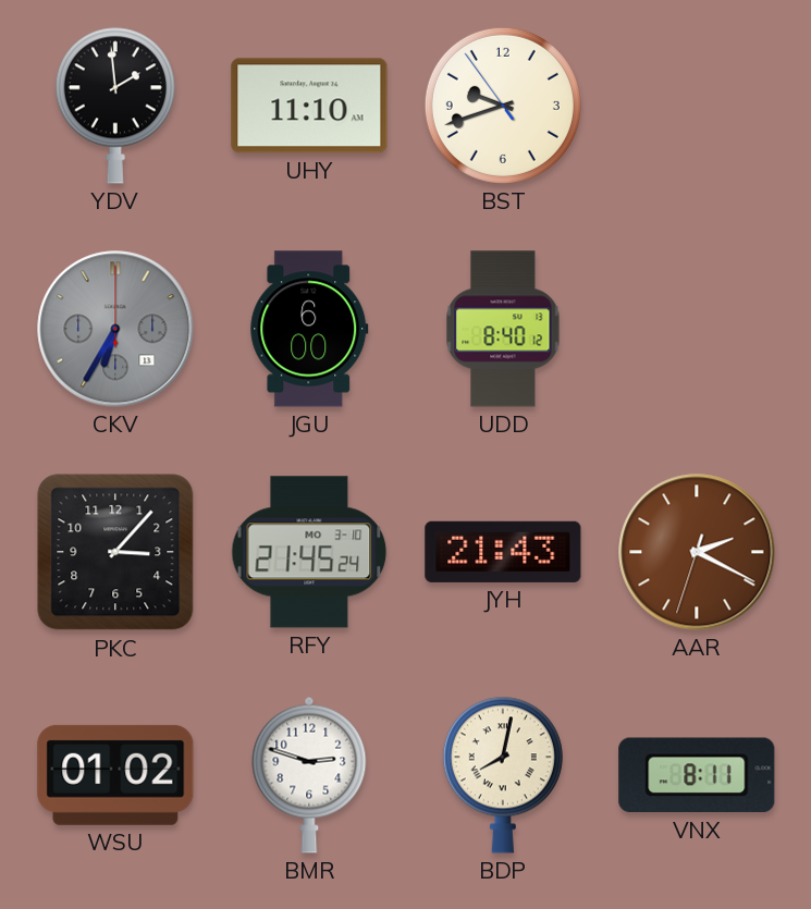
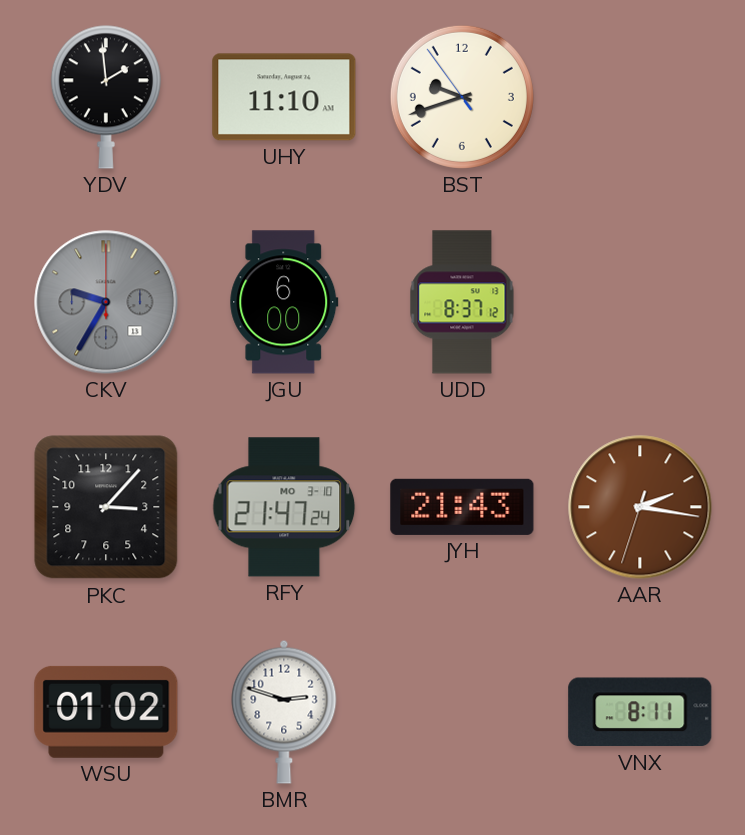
CKV: 6:35 -> 9:35
UDD: 8:40 -> 8:37
RFY: 21:45 -> 21:47
AAR: 2:19 -> 2:16
BDP: 8:02 -> none
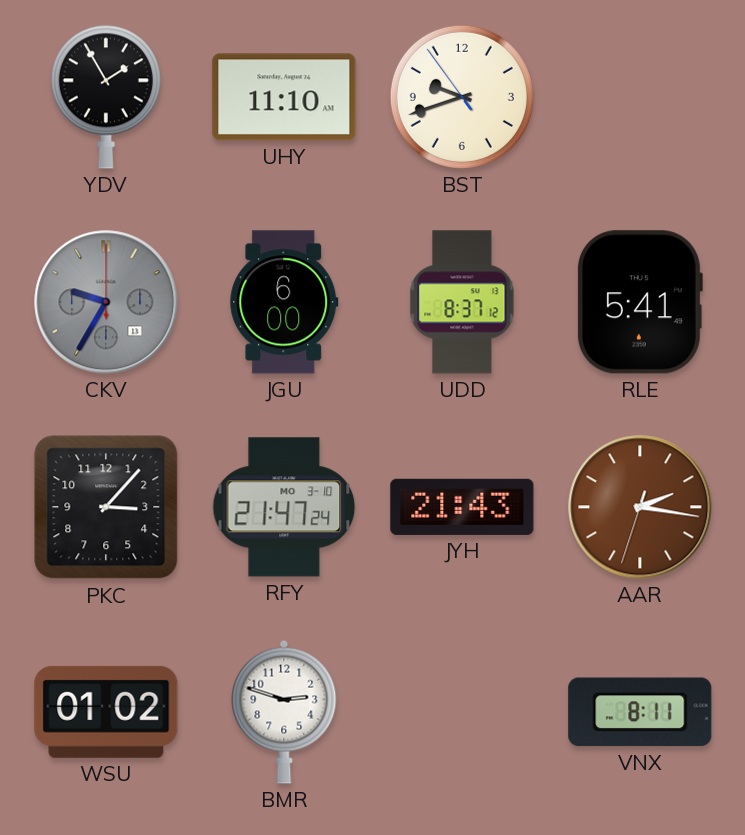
YDV: 1:59 -> 1:55
RLE: none -> 5:41
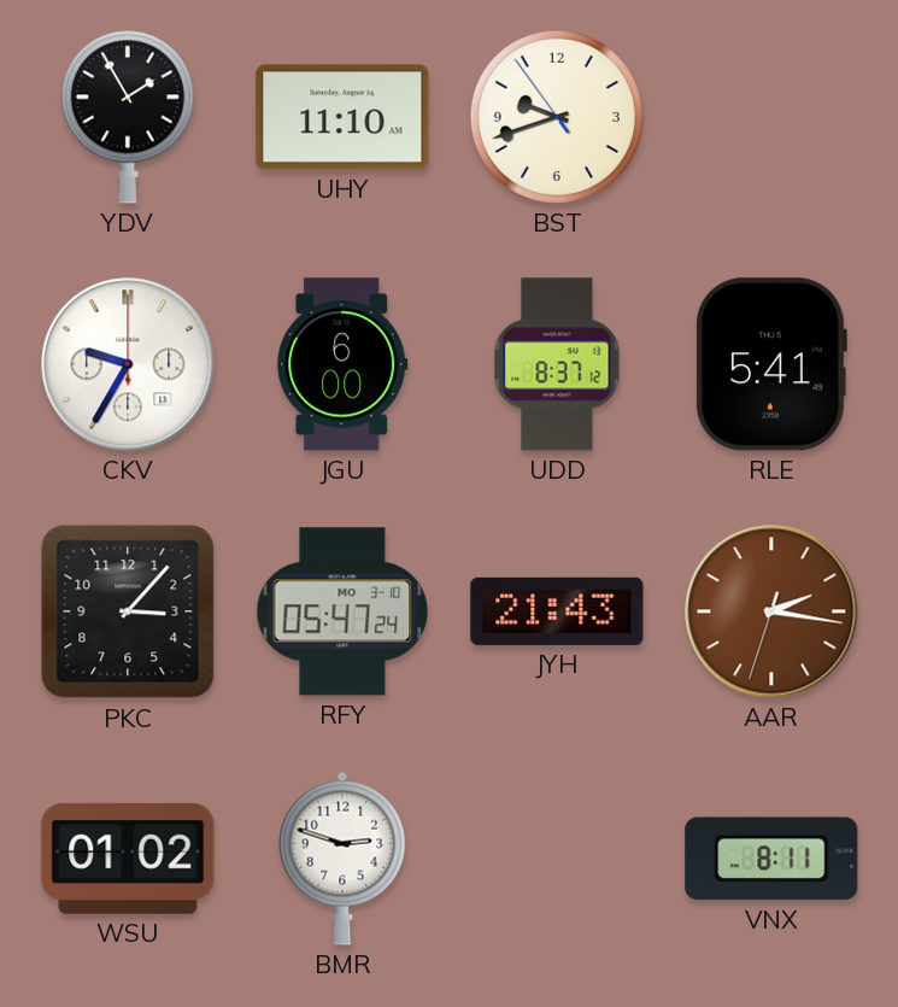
CKV dial: grey -> white
RFY: 21:47 -> 05:47
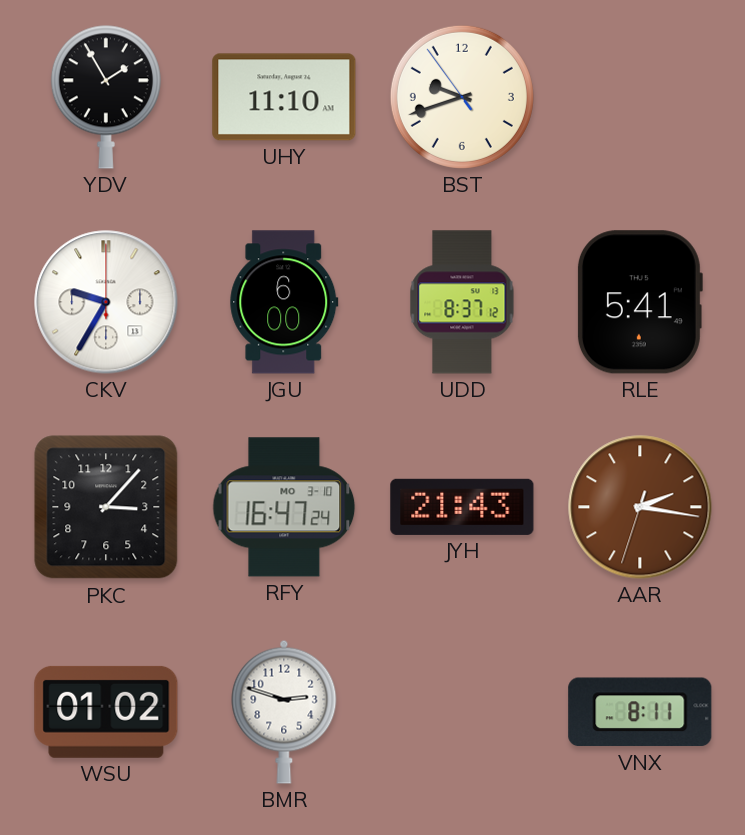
RFY: 05:47 -> 16:47
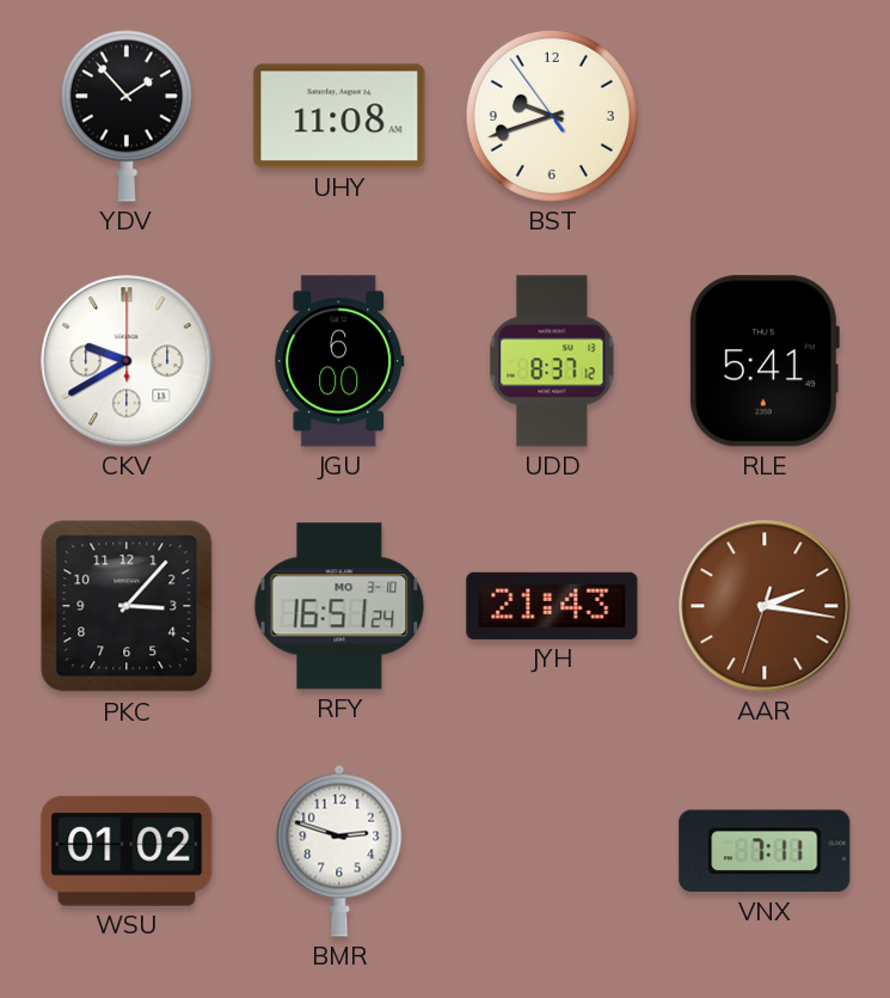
YDV: 1:55 -> 1:53
UHY: 11:10 -> 11:08
CKV: 9:35 -> 9:40
RFY: 16:47 -> 16:51
VNX: 8:11 -> 7:11
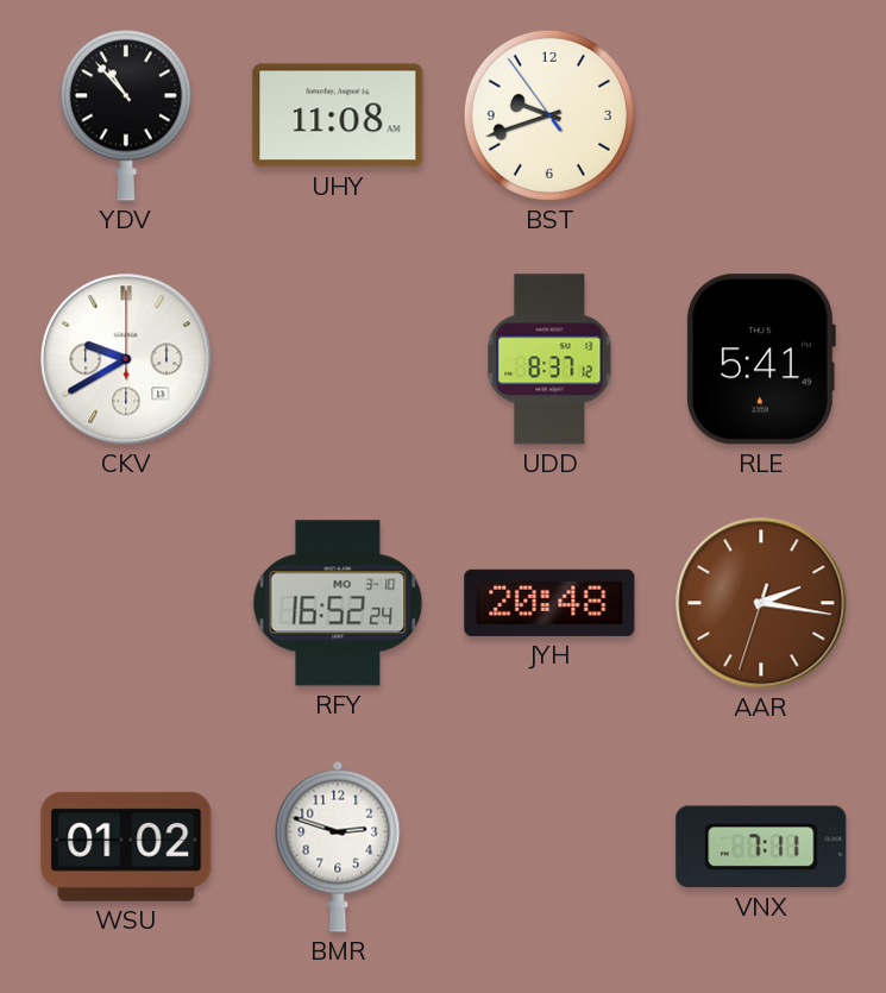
YDV: 1:53 -> 10:53
JGU: 6:00 -> none
PKC: 3:07 -> none
RFY: 16:51 -> 16:52
JYH: 21:43 -> 20:48
